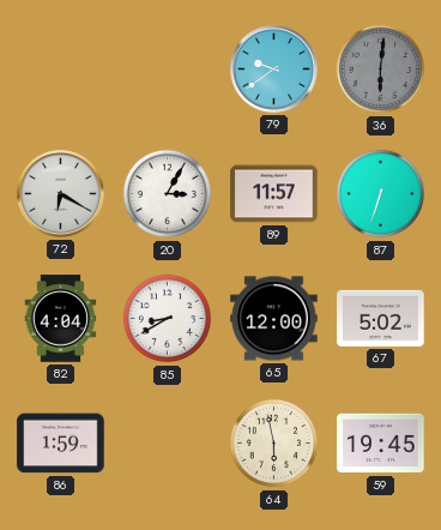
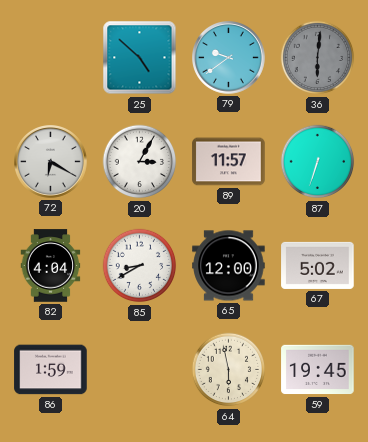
25: none -> 4:52
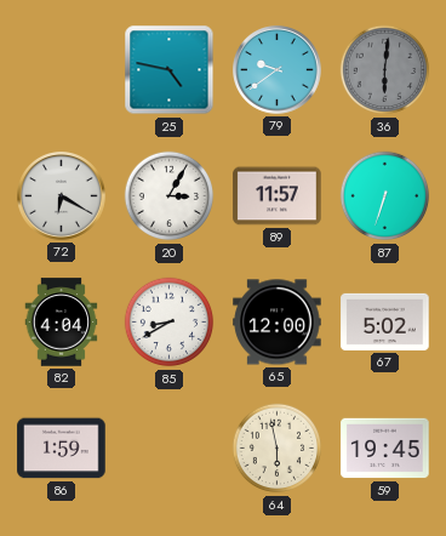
25: 4:52 -> 4:47
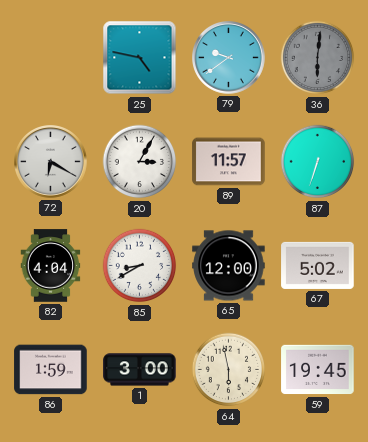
1: none -> 3:00
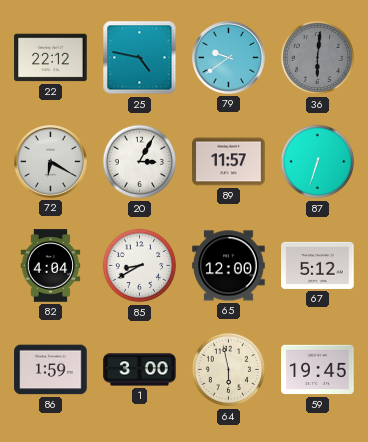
22: none -> 22:12
67: 5:02 -> 5:12
